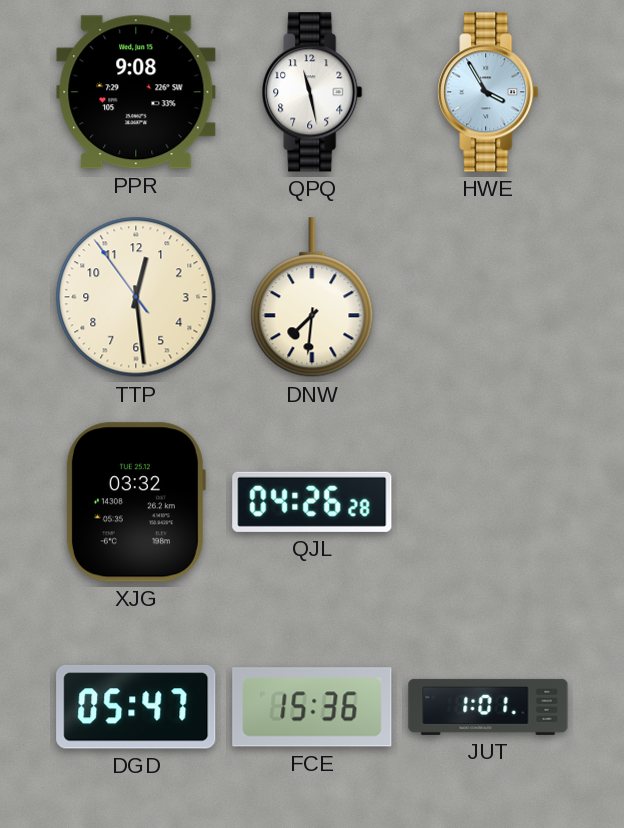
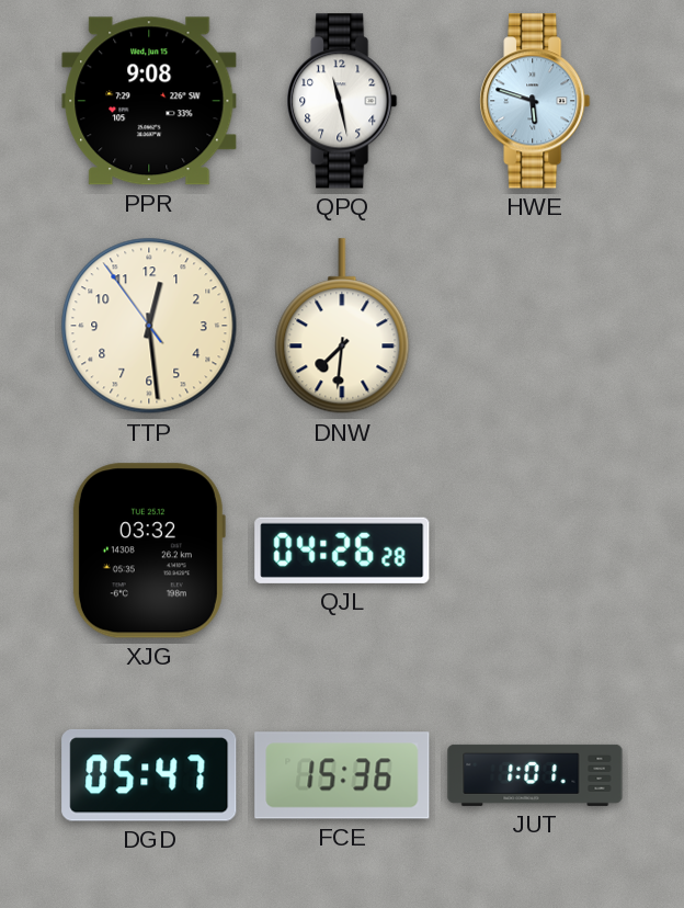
HWE: 3:55 -> 5:48
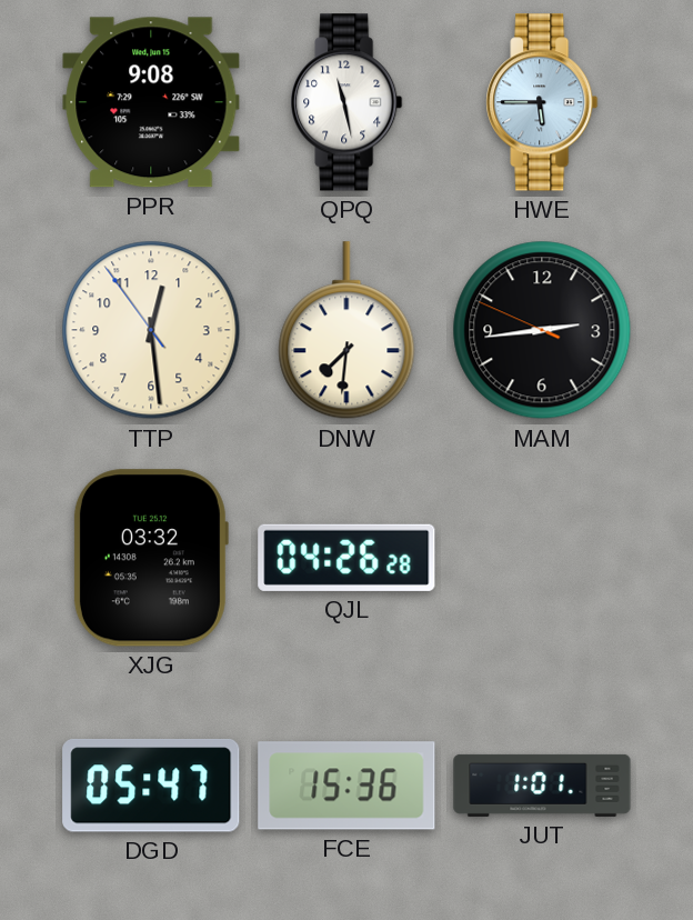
HWE: 5:48 -> 5:45
MAM: none -> 2:43
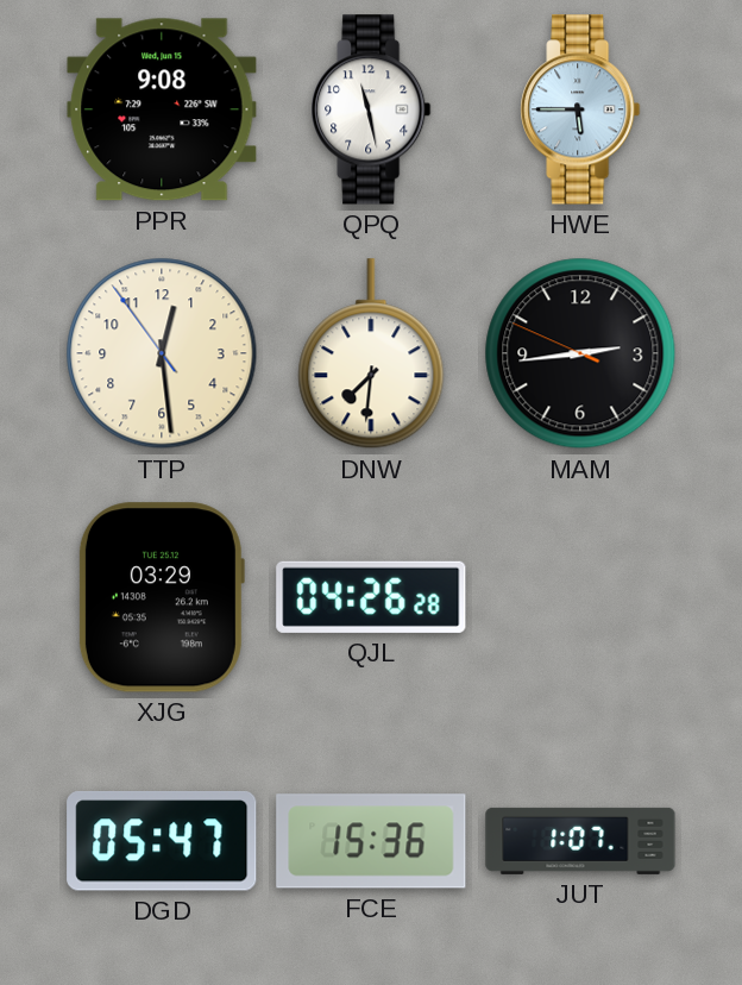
XJG: 03:32 -> 03:29
JUT: 1:01 -> 1:07
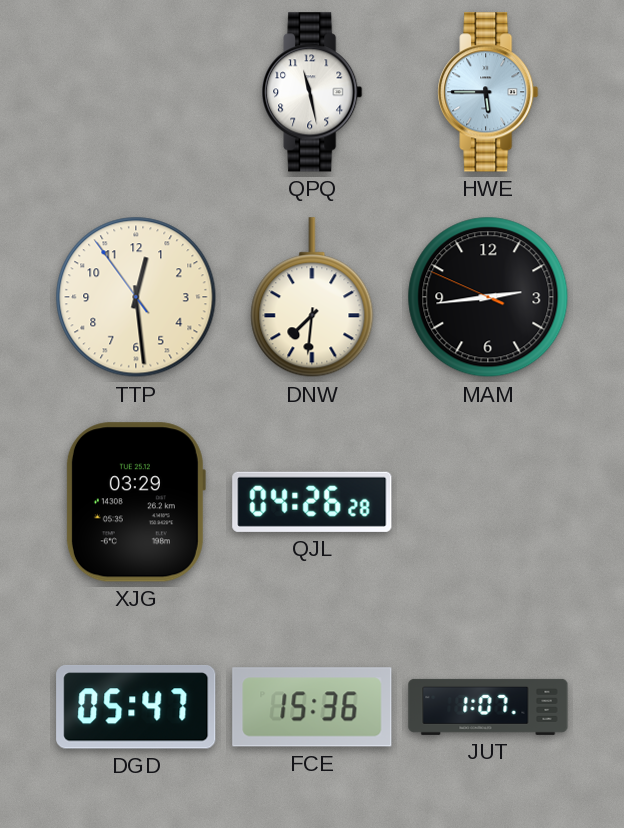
PPR: 9:08 -> none
